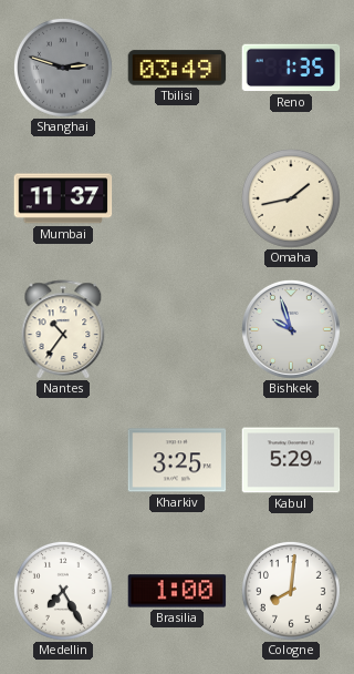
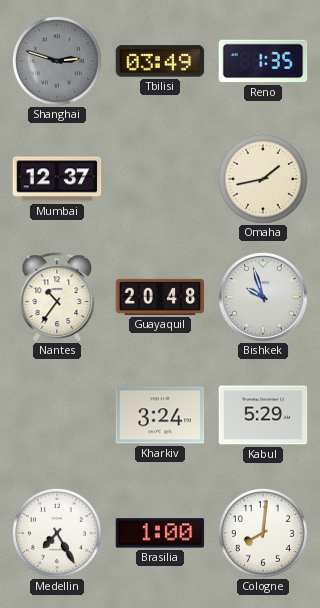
Mumbai: 11:37 -> 12:37
Guayaquil: none -> 20:48
Kharkiv: 3:25 -> 3:24
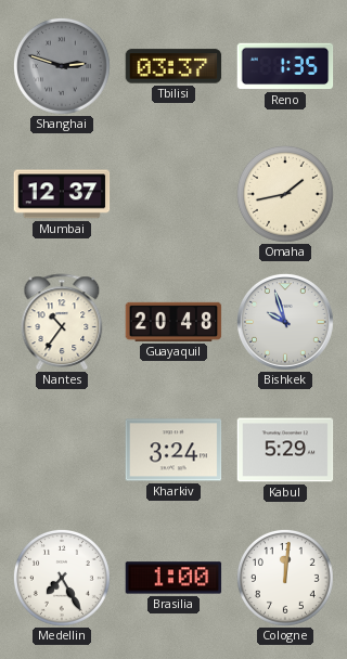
Tbilisi: 03:49 -> 03:37
Cologne: 8:01 -> 12:01
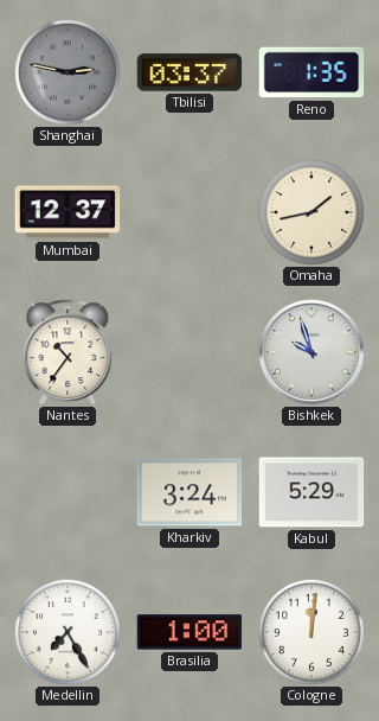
Shanghai: 2:48 -> 2:47
Guayaquil: 20:48 -> none
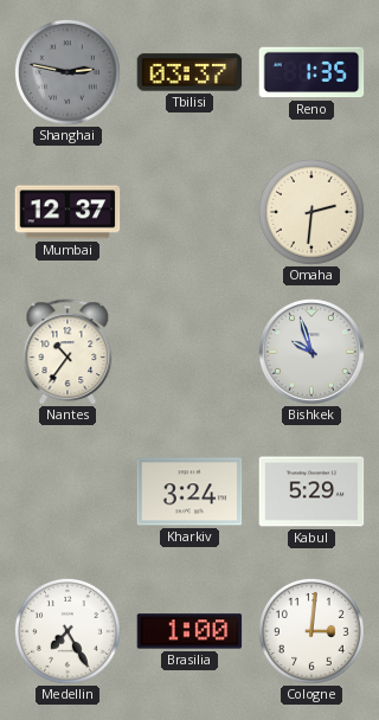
Omaha: 1:43 -> 2:31
Cologne: 12:01 -> 3:01
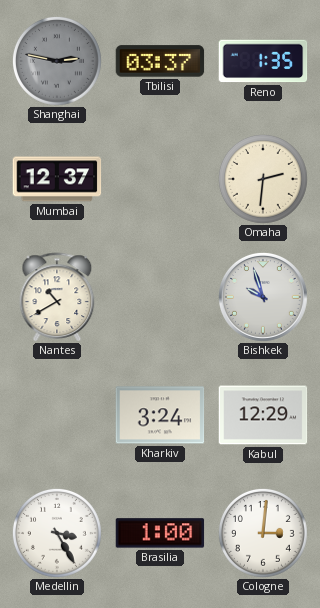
Nantes: 10:36 -> 10:40
Kabul: 5:29 -> 12:29
Medellin: 7:25 -> 3:25
